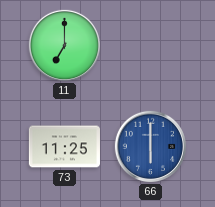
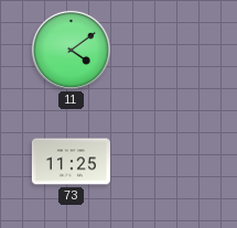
11: 7:00 -> 4:09
66: 6:00 -> none
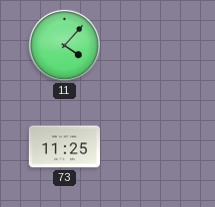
11: 4:09 -> 4:07
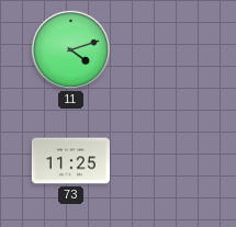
11: 4:07 -> 4:12
